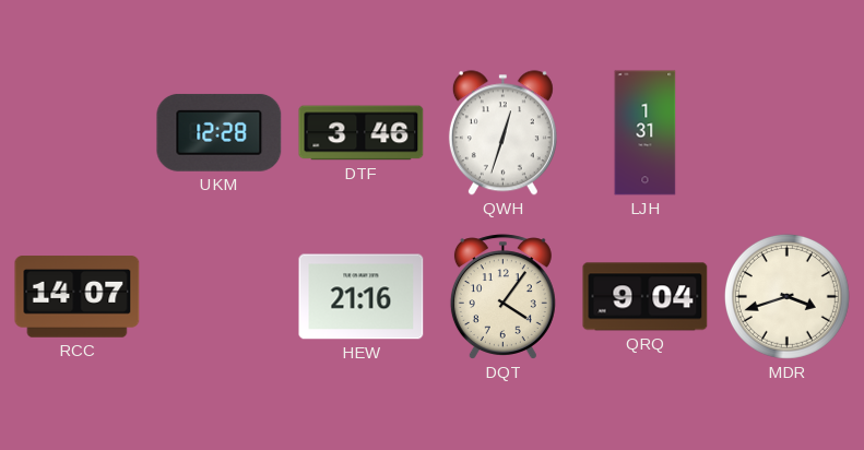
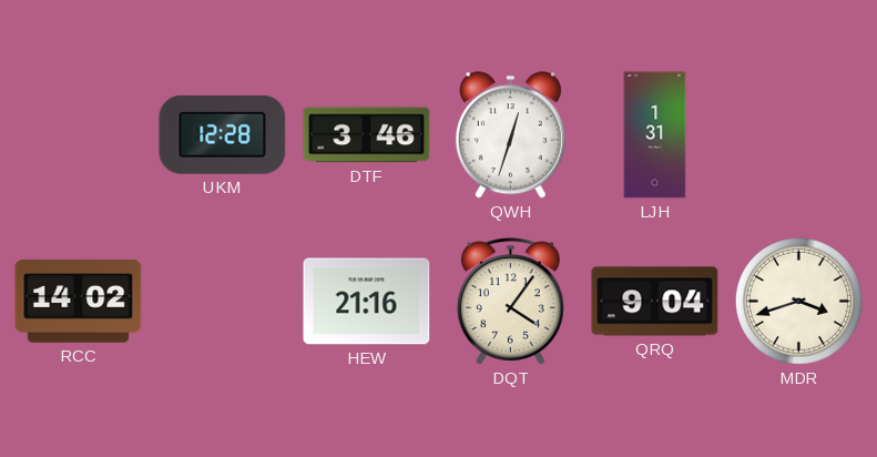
RCC: 14:07 -> 14:02
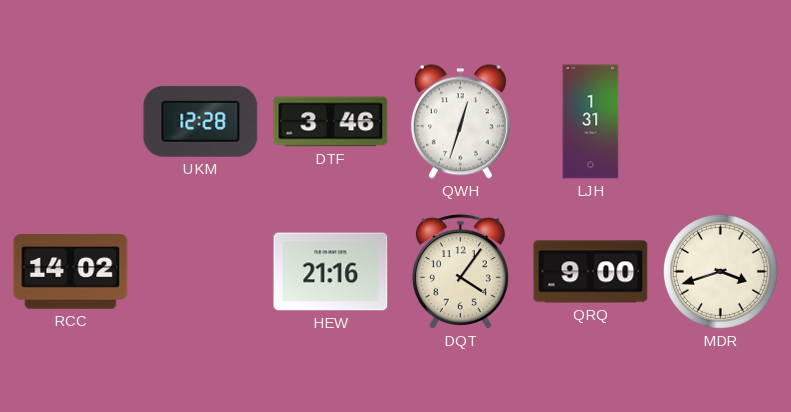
QRQ: 9:04 -> 9:00
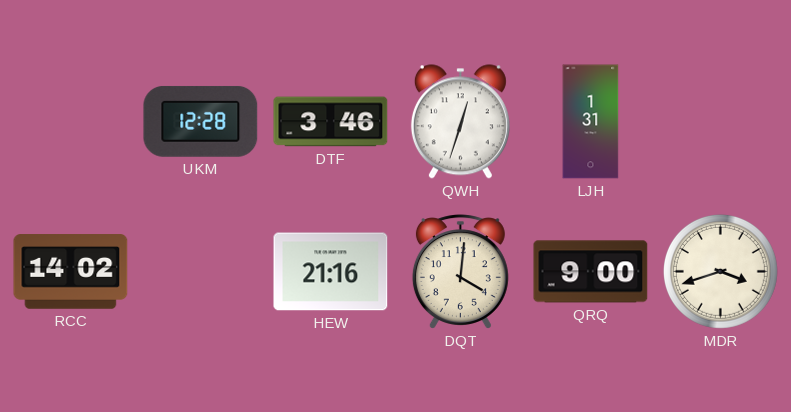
DQT: 4:06 -> 4:01
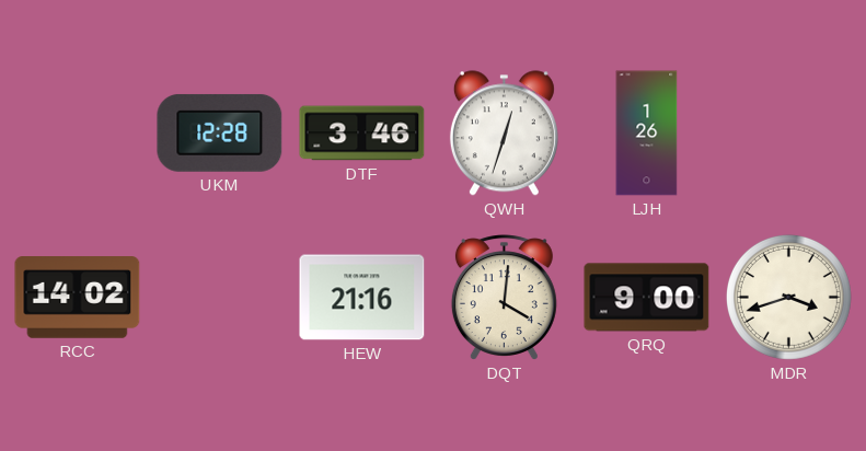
LJH: 1:31 -> 1:26
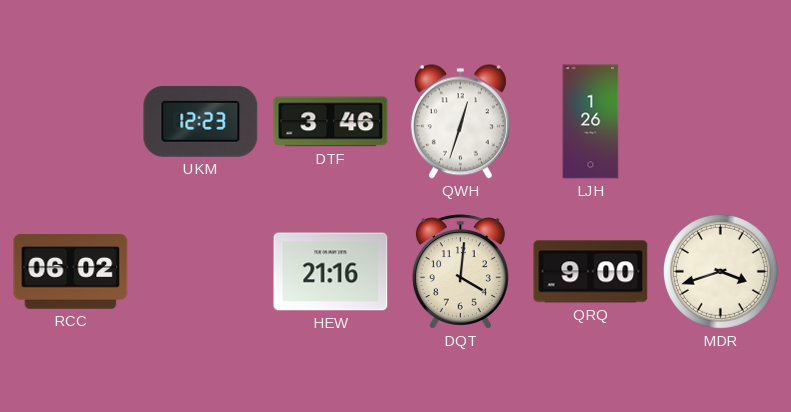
UKM: 12:28 -> 12:23
RCC: 14:02 -> 06:02
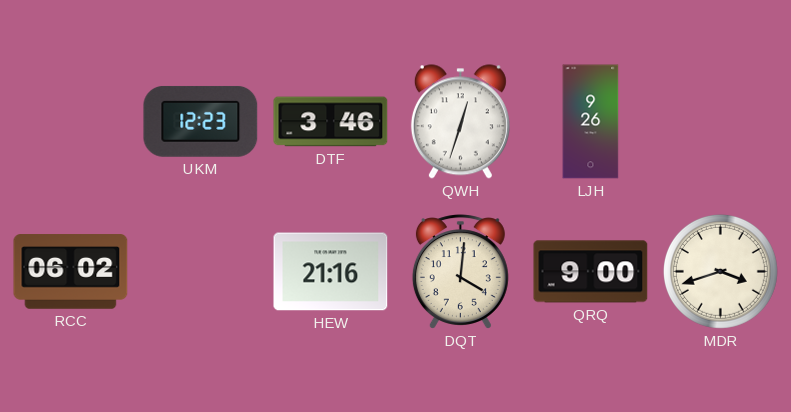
LJH: 1:26 -> 9:26
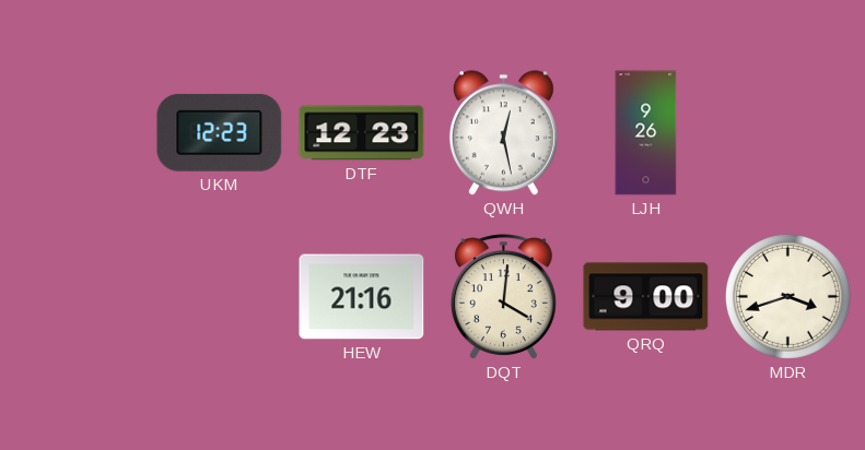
DTF: 3:46 -> 12:23
QWH: 12:33 -> 12:28
RCC: 06:02 -> none
